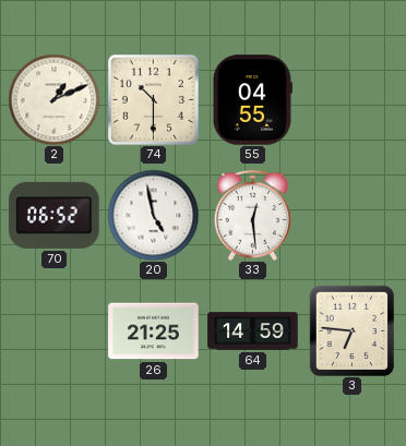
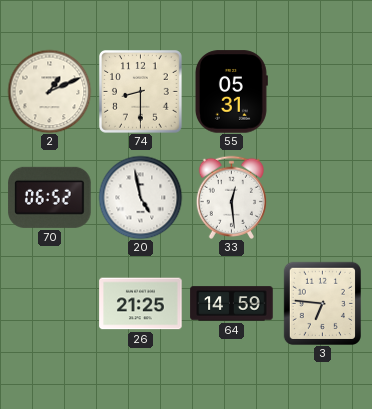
74: 10:30 -> 8:30
55: 04:55 -> 05:31
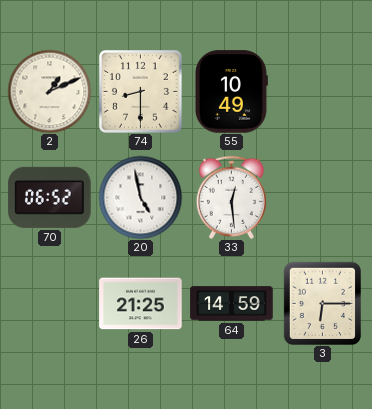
55: 05:31 -> 10:49
3: 6:46 -> 6:15
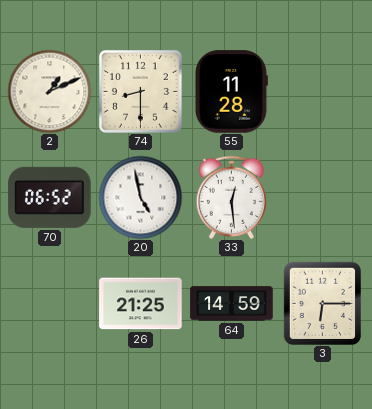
55: 10:49 -> 11:28
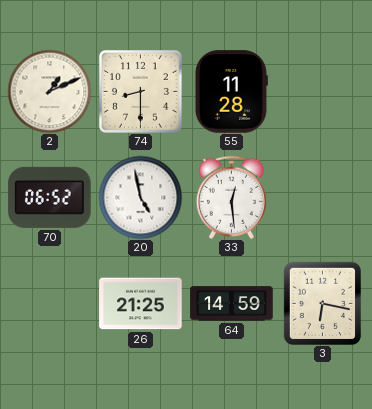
3: 6:15 -> 6:17
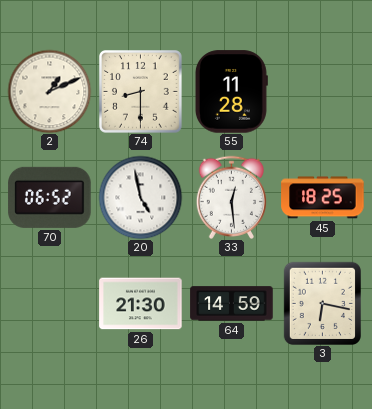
45: none -> 18:25
26: 21:25 -> 21:30
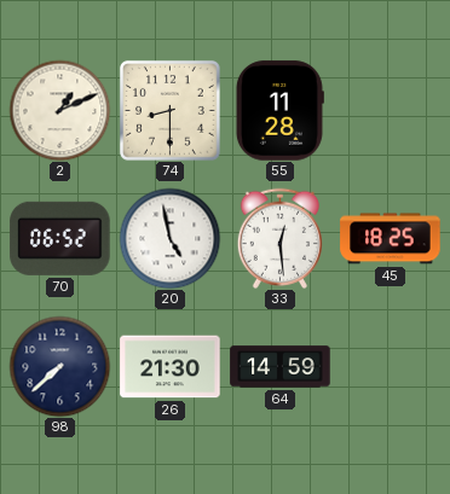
98: none -> 7:38
3: 6:17 -> none
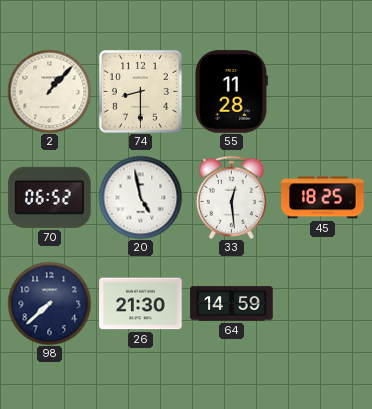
2: 1:11 -> 1:07
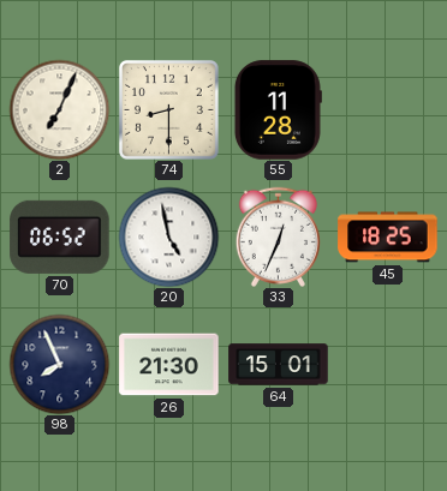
2: 1:07 -> 7:04
33: 12:29 -> 12:34
98: 7:38 -> 7:56
64: 14:59 -> 15:01
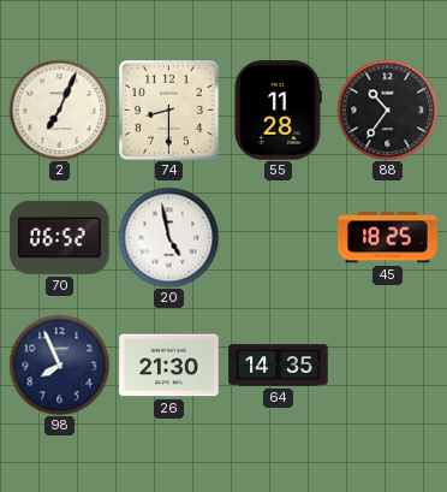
88: none -> 10:36
33: 12:34 -> none
64: 15:01 -> 14:35
